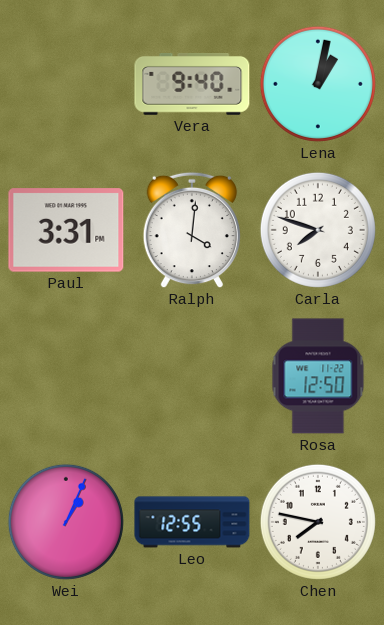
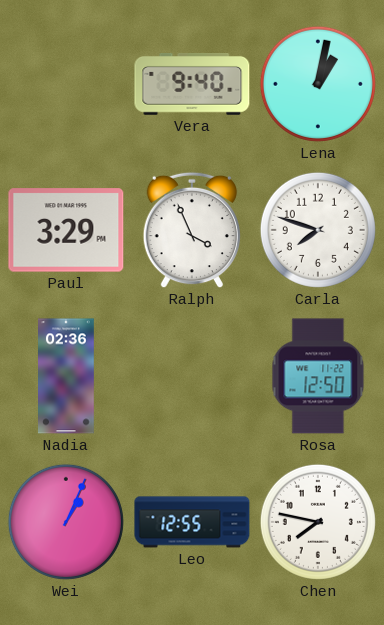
Paul: 3:31 -> 3:29
Ralph: 4:01 -> 3:56
Nadia: none -> 02:36
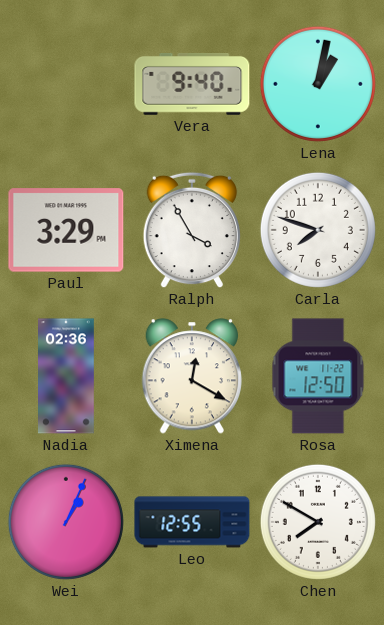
Ralph: 3:56 -> 3:55
Ximena: none -> 12:20
Chen: 7:47 -> 7:50
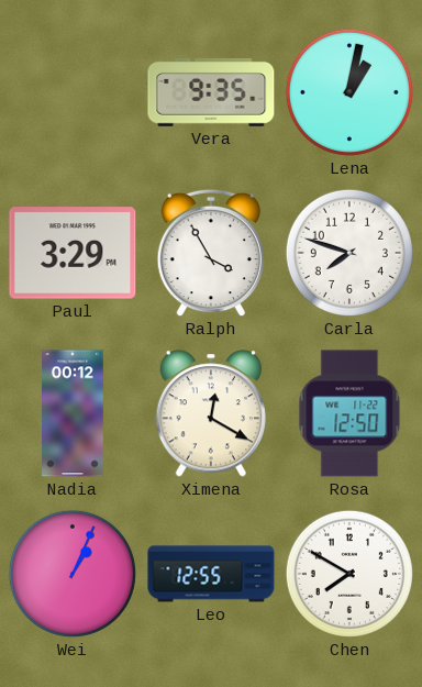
Vera: 9:40 -> 9:35
Nadia: 02:36 -> 00:12
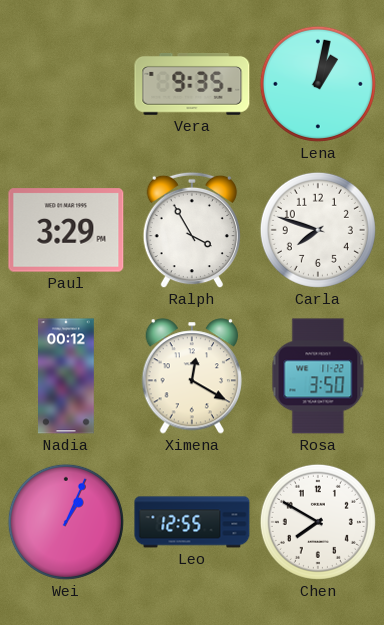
Rosa: 12:50 -> 3:50
